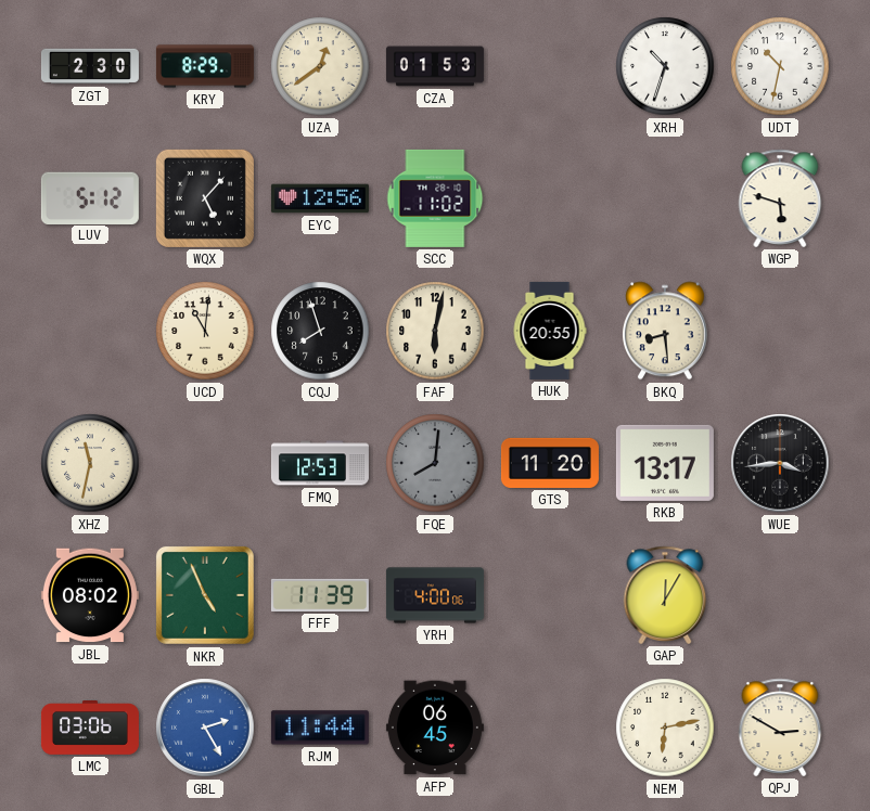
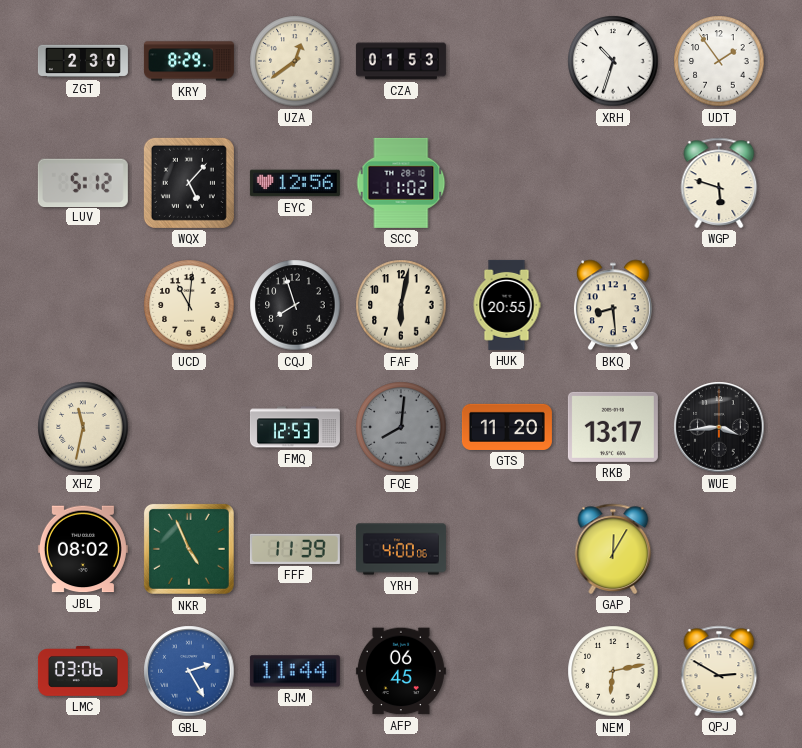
UDT: 10:32 -> 1:54
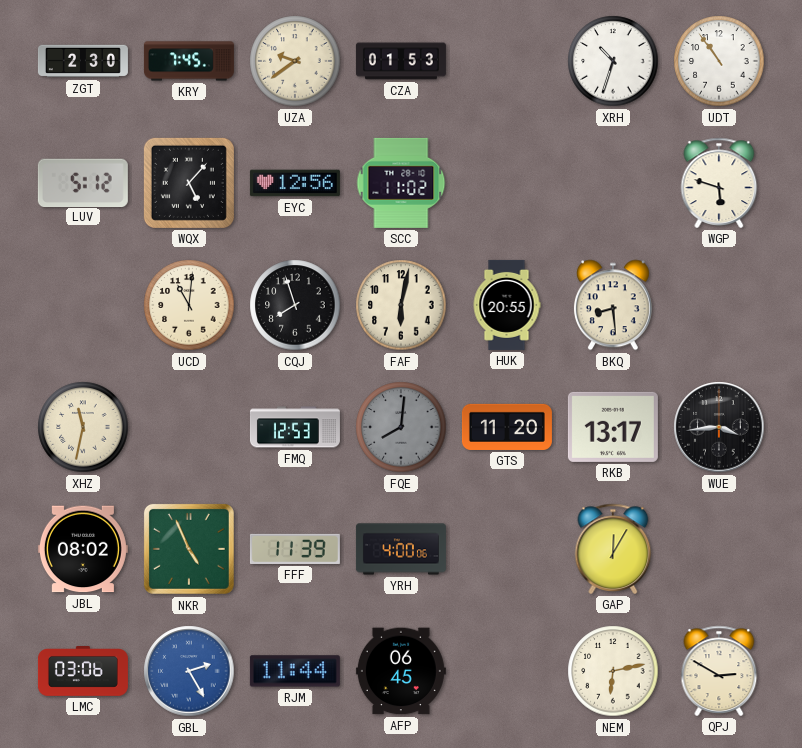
KRY: 8:29 -> 7:45
UZA: 12:39 -> 9:39
UDT: 1:54 -> 10:54
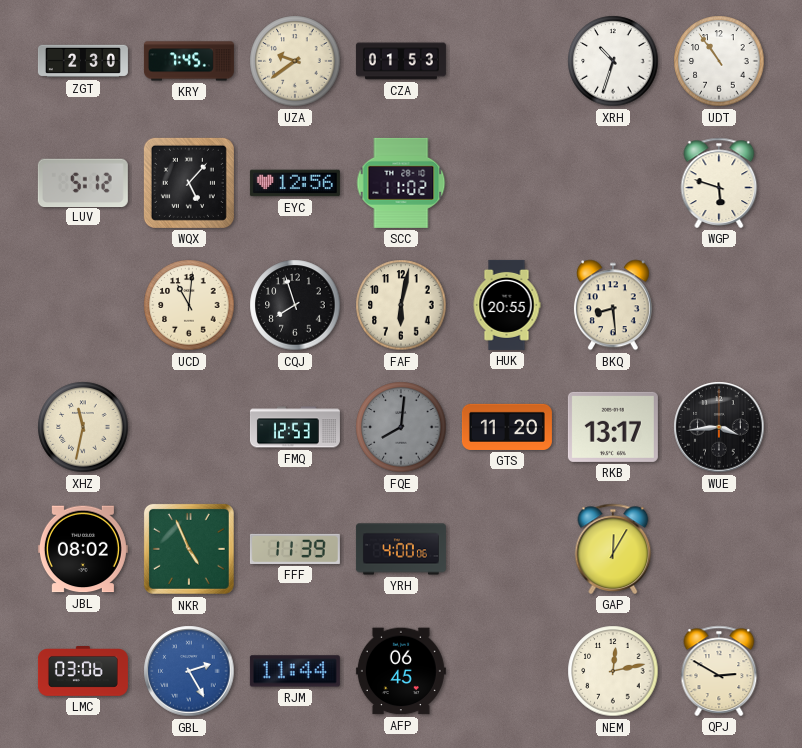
NEM: 6:13 -> 12:13
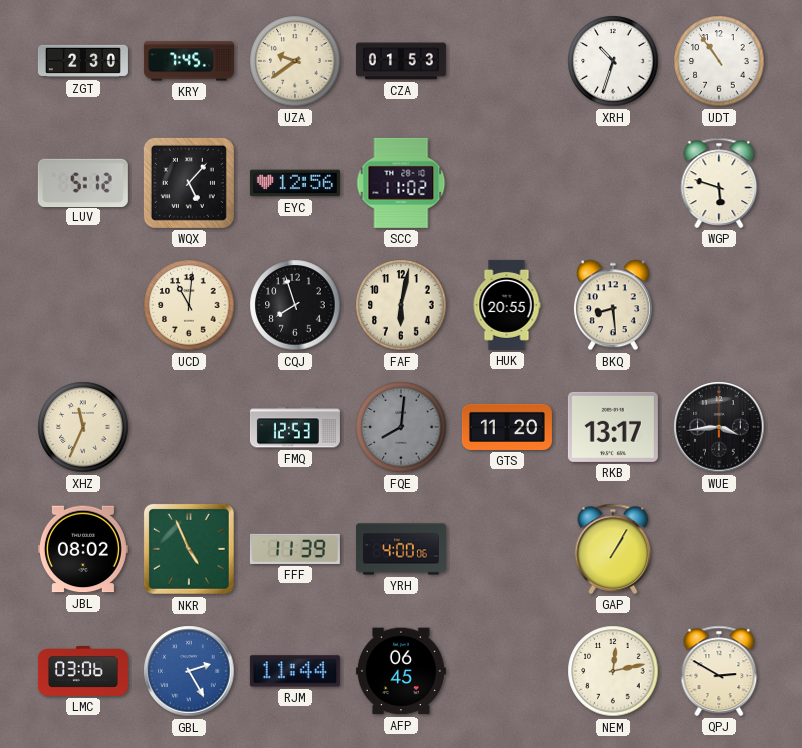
XHZ: 11:32 -> 11:34
GAP: 12:05 -> 1:05
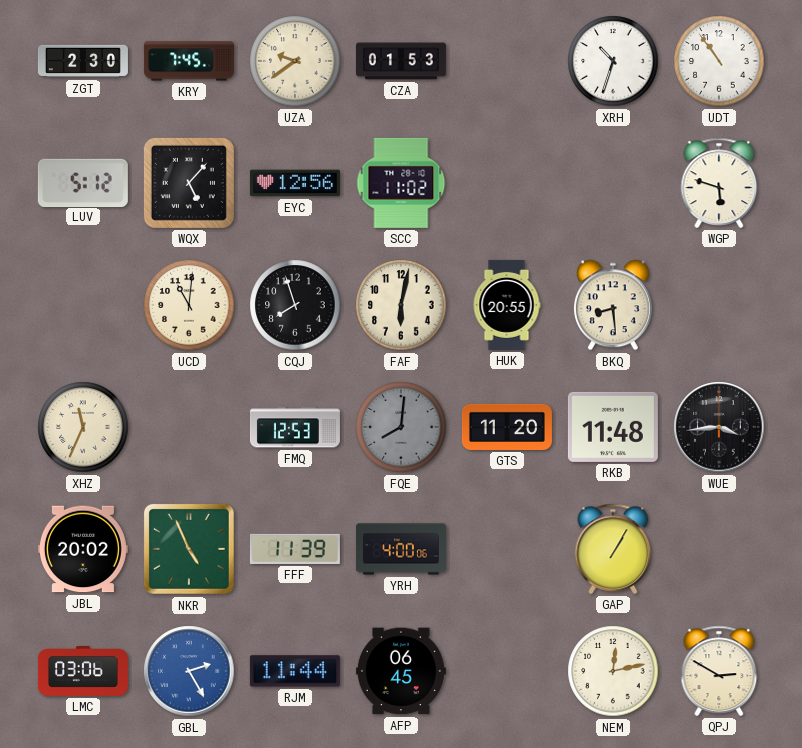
RKB: 13:17 -> 11:48
JBL: 08:02 -> 20:02
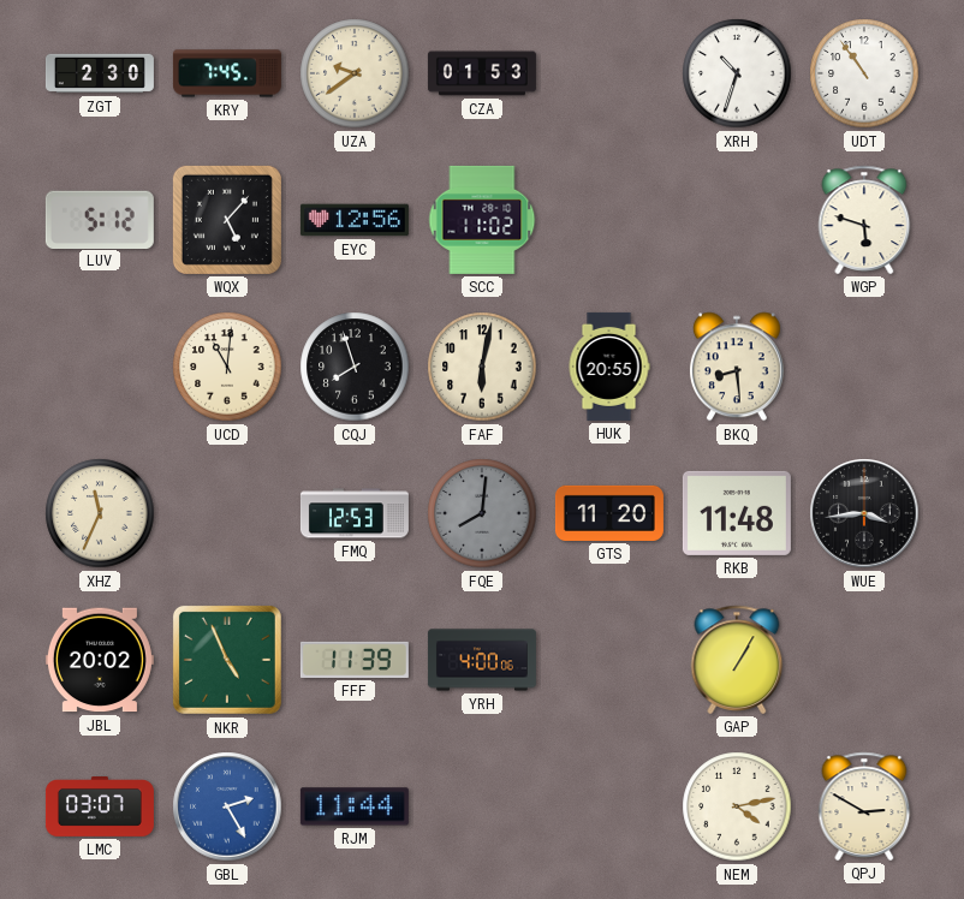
LMC: 03:06 -> 03:07
AFP: 06:45 -> none
NEM: 12:13 -> 4:13
